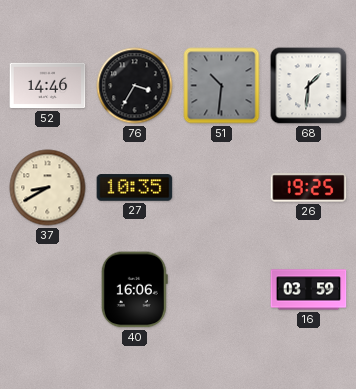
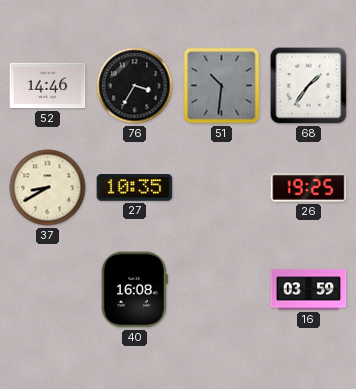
68: 1:31 -> 1:36
40: 16:06 -> 16:08
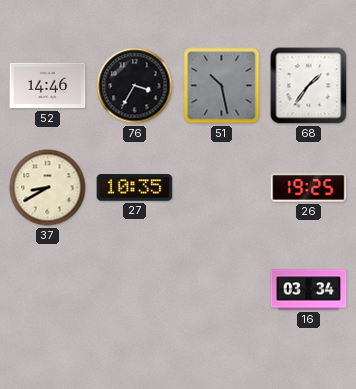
51: 10:31 -> 10:28
40: 16:08 -> none
16: 03:59 -> 03:34
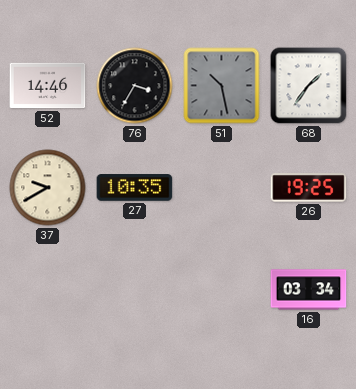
37: 8:40 -> 9:40
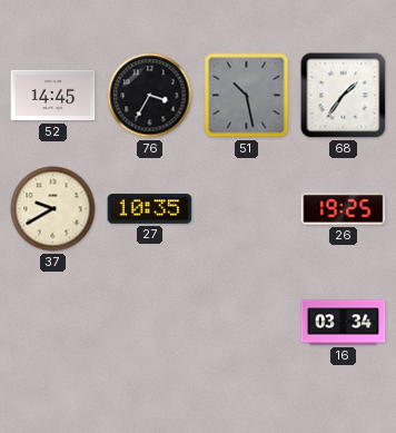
52: 14:46 -> 14:45
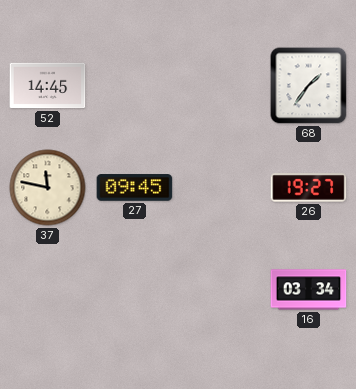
76: 3:35 -> none
51: 10:28 -> none
37: 9:40 -> 11:47
27: 10:35 -> 09:45
26: 19:25 -> 19:27
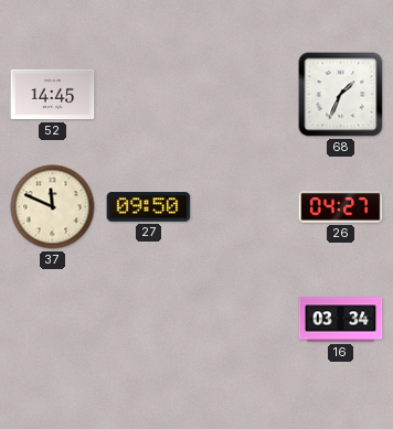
68: 1:36 -> 1:34
37: 11:47 -> 11:49
27: 09:45 -> 09:50
26: 19:27 -> 04:27
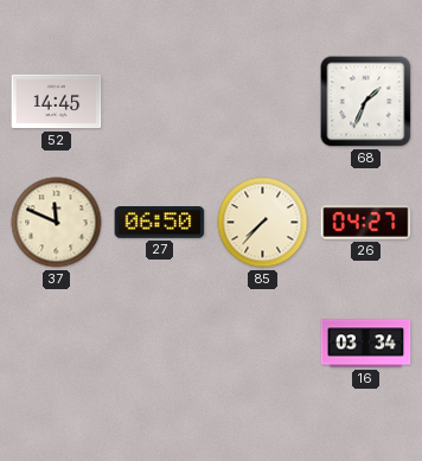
27: 09:50 -> 06:50
85: none -> 7:37
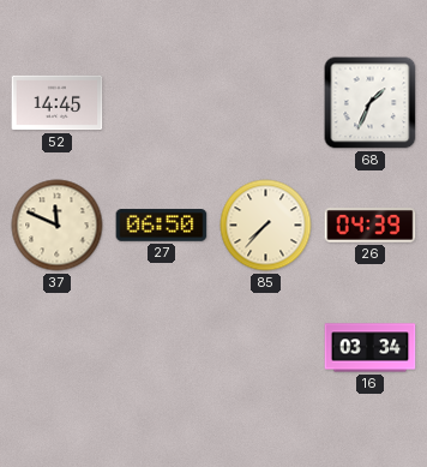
26: 04:27 -> 04:39
